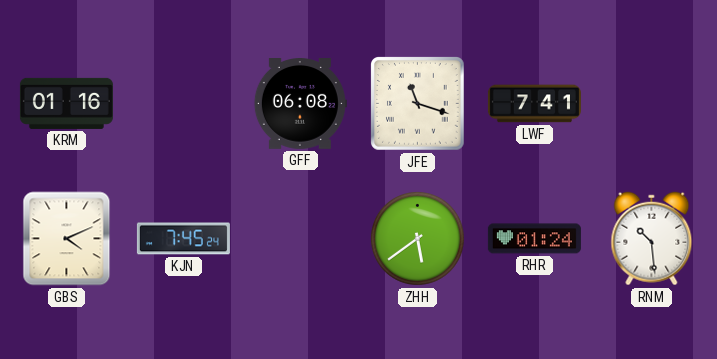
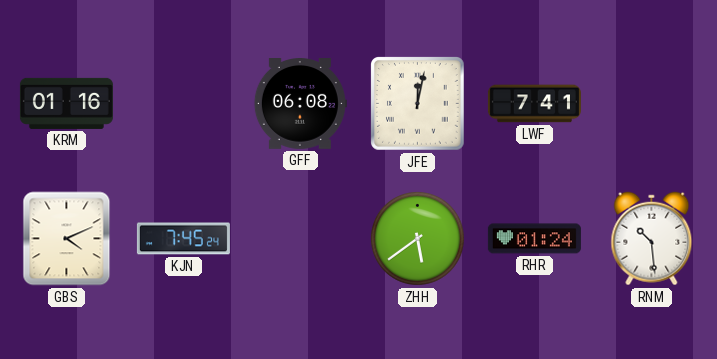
JFE: 11:18 -> 12:02
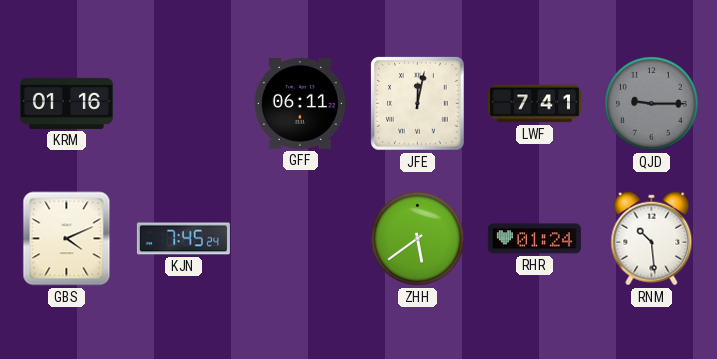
GFF: 06:08 -> 06:11
QJD: none -> 9:15
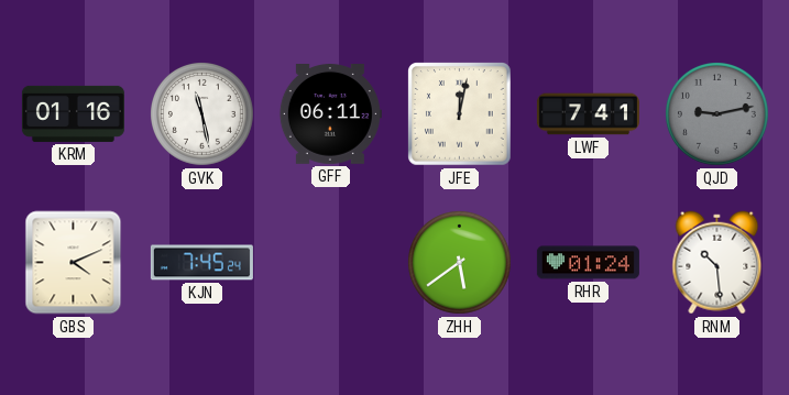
GVK: none -> 11:28
QJD: 9:15 -> 9:13
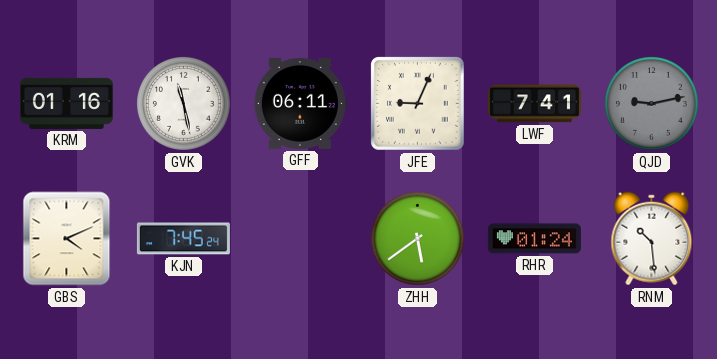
JFE: 12:02 -> 9:04
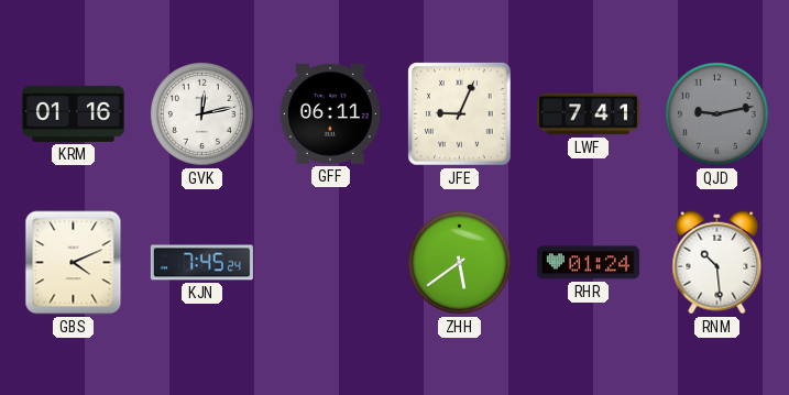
GVK: 11:28 -> 12:13
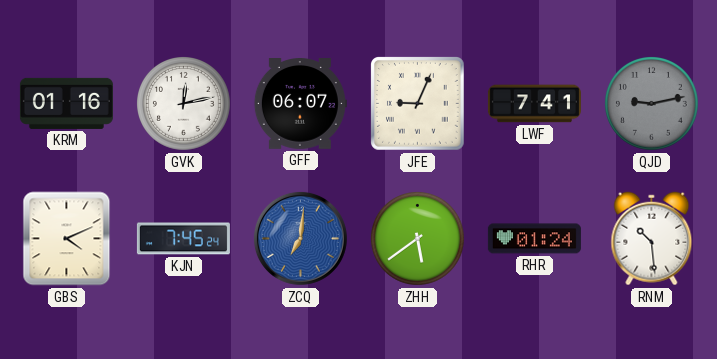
GFF: 06:11 -> 06:07
ZCQ: none -> 7:01
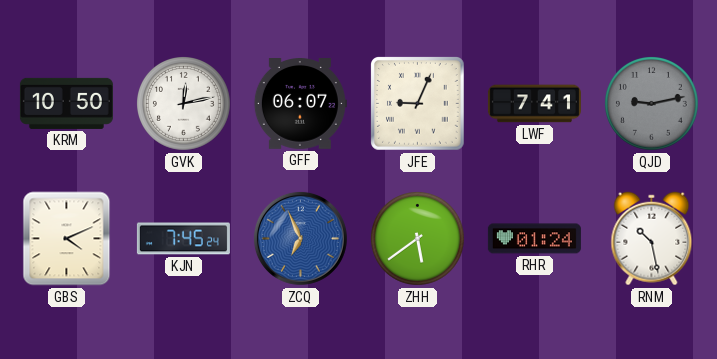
KRM: 01:16 -> 10:50
ZCQ: 7:01 -> 6:56
RNM: 10:29 -> 10:28
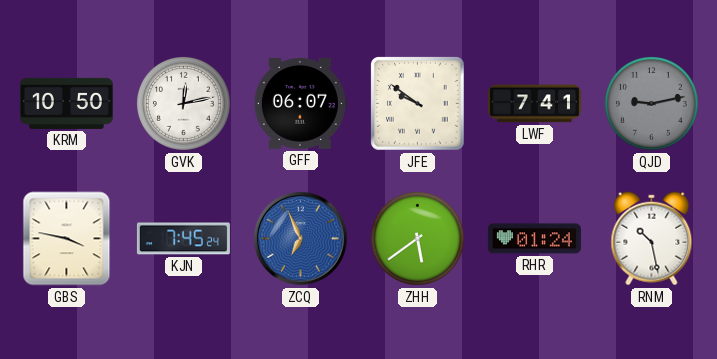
JFE: 9:04 -> 9:51
GBS: 4:11 -> 3:47
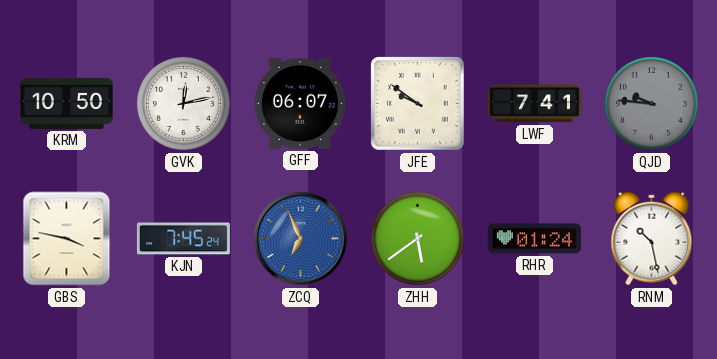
QJD: 9:13 -> 9:46
